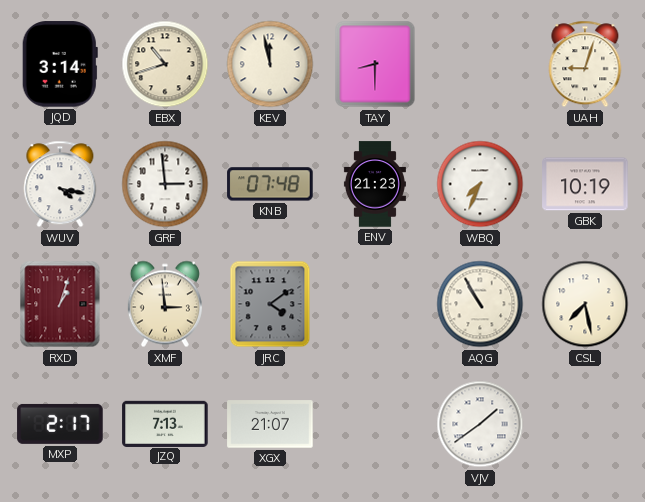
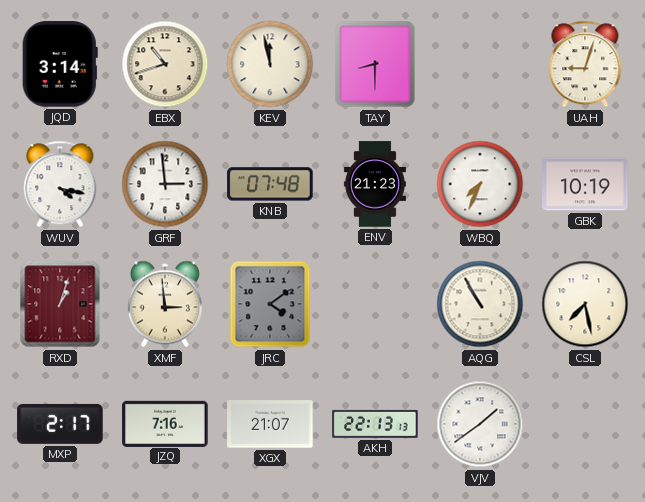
JZQ: 7:13 -> 7:16
AKH: none -> 22:13
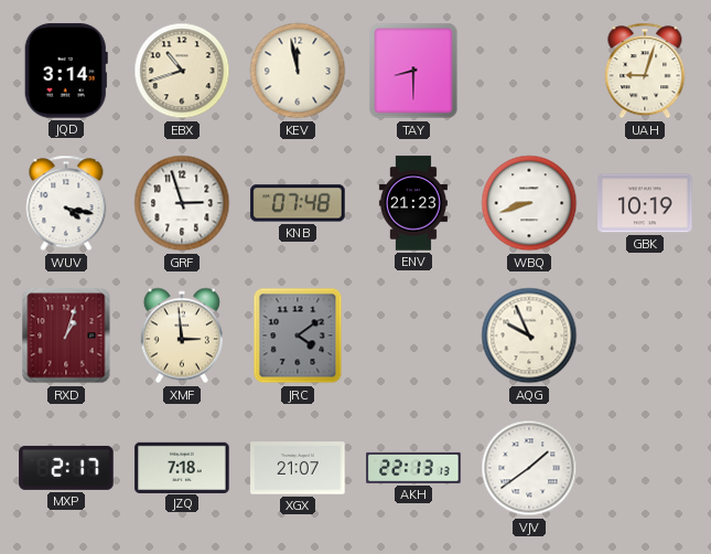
GRF: 2:59 -> 2:57
WBQ: 7:34 -> 8:42
AQG: 10:55 -> 9:56
CSL: 7:28 -> none
JZQ: 7:16 -> 7:18
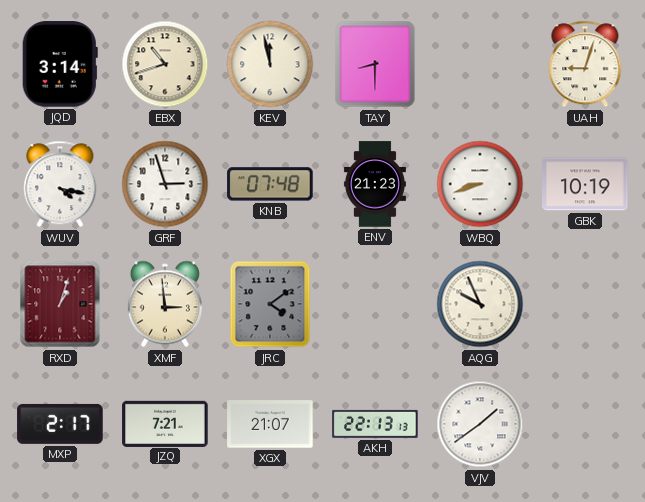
JZQ: 7:18 -> 7:21
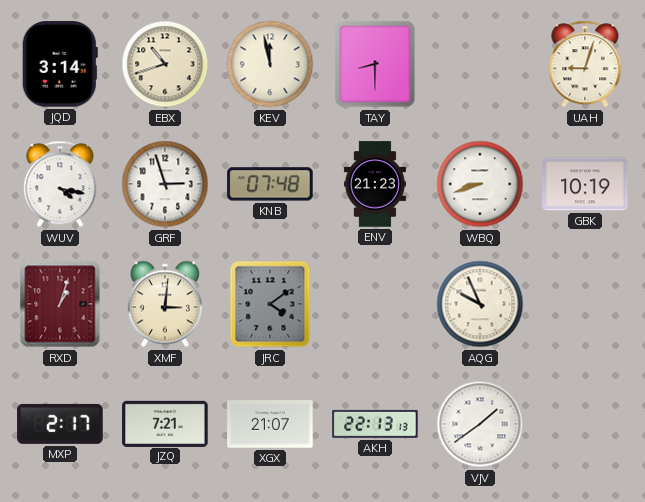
XMF: 2:59 -> 3:01
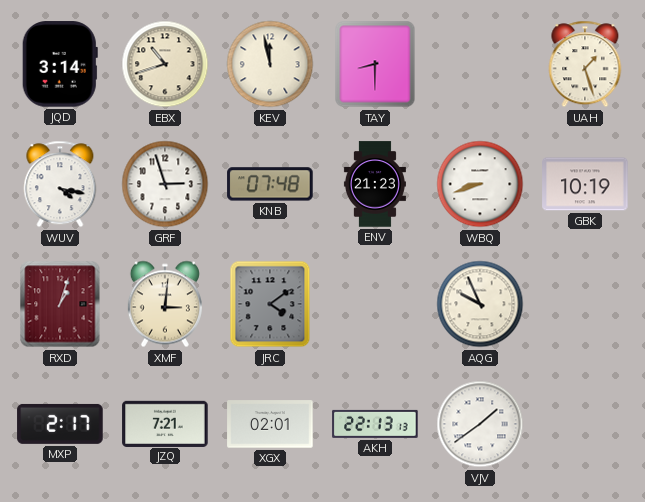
UAH: 9:03 -> 1:27
XGX: 21:07 -> 02:01
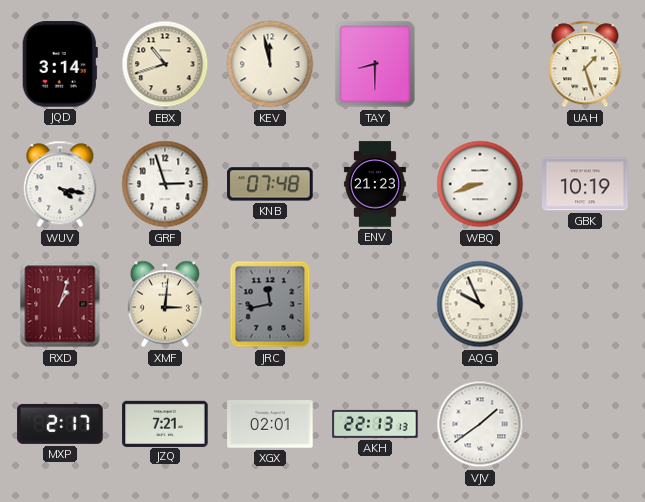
JRC: 4:09 -> 11:43
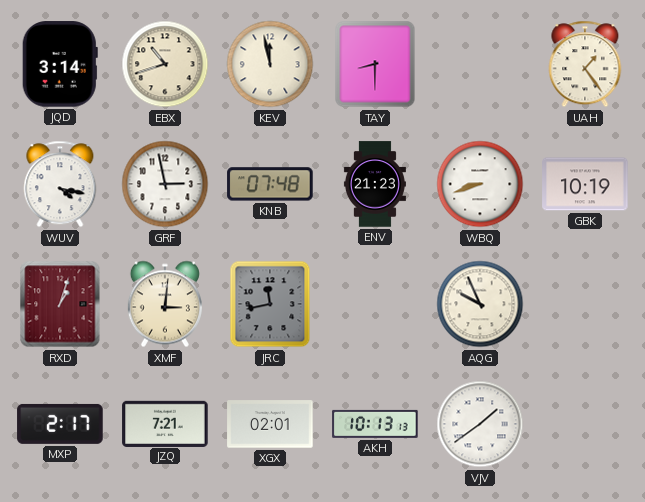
UAH: 1:27 -> 1:24
GRF: 2:57 -> 2:58
AKH: 22:13 -> 10:13
